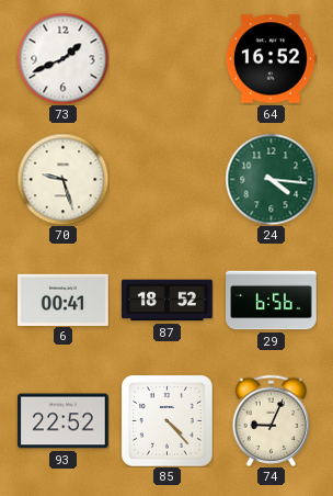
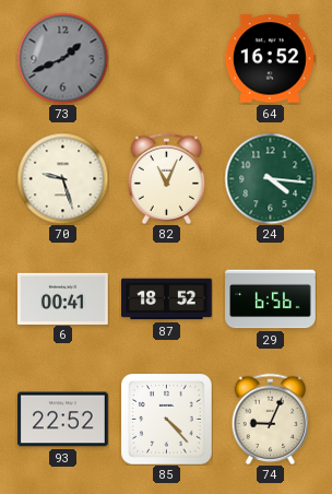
73 dial: white -> grey
82: none -> 11:04
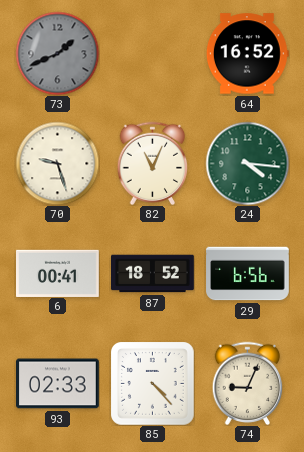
93: 22:52 -> 02:33
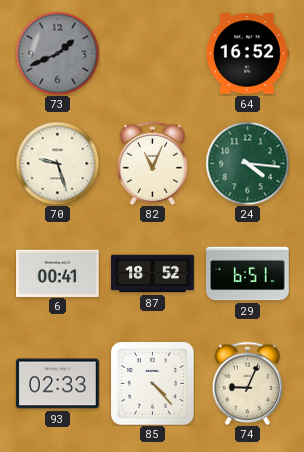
29: 6:56 -> 6:51
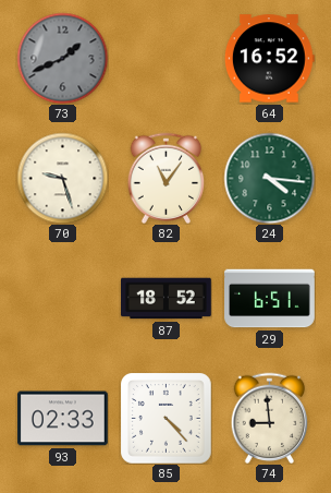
82: 11:04 -> 11:06
6: 00:41 -> none
74: 9:04 -> 8:59
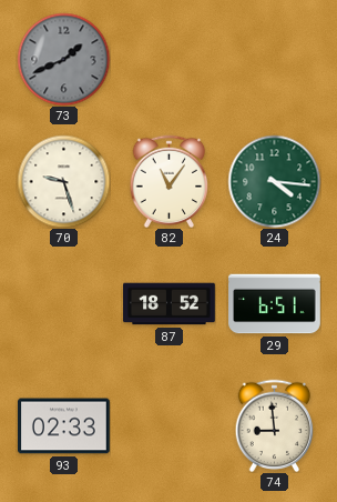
64: 16:52 -> none
85: 4:23 -> none
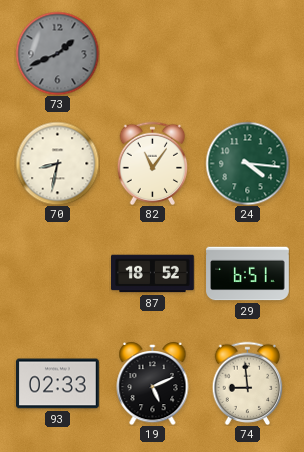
70: 9:27 -> 8:32
19: none -> 5:11
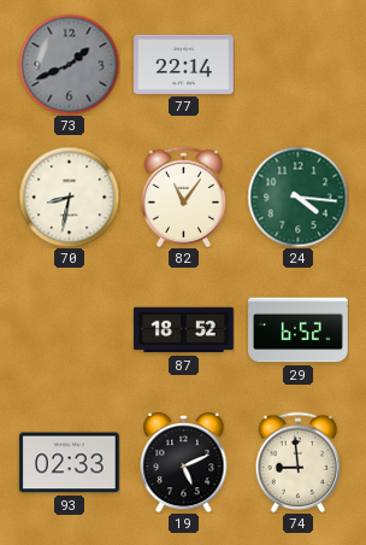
77: none -> 22:14
29: 6:51 -> 6:52
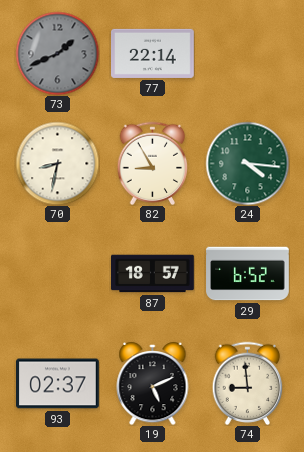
82: 11:06 -> 8:55
87: 18:52 -> 18:57
93: 02:33 -> 02:37
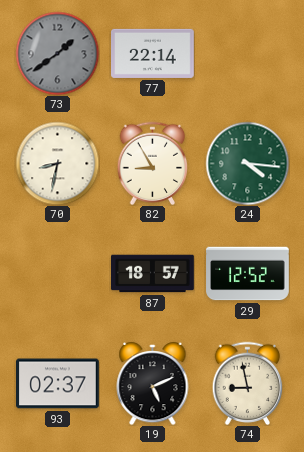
73: 1:41 -> 1:39
29: 6:52 -> 12:52
74: 8:59 -> 8:58
